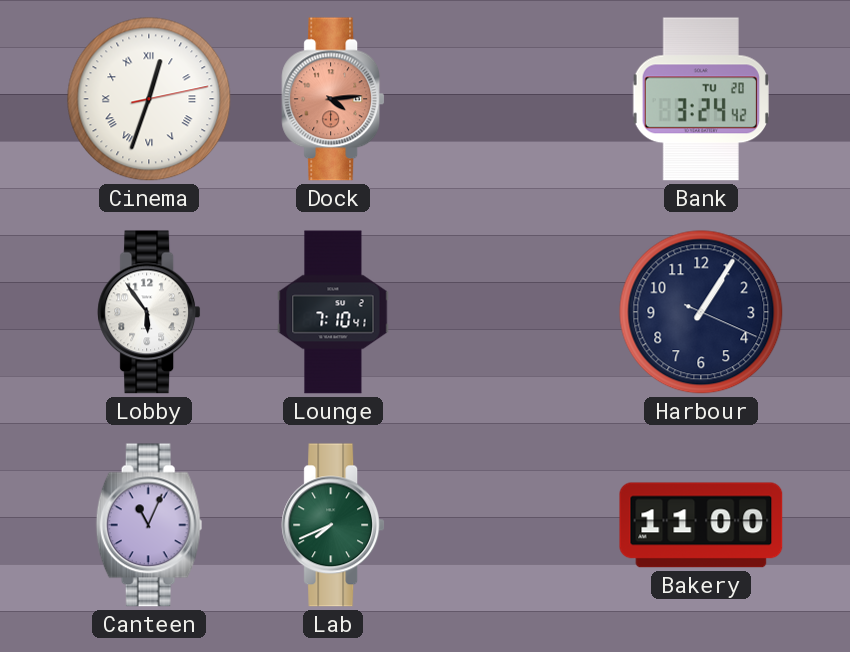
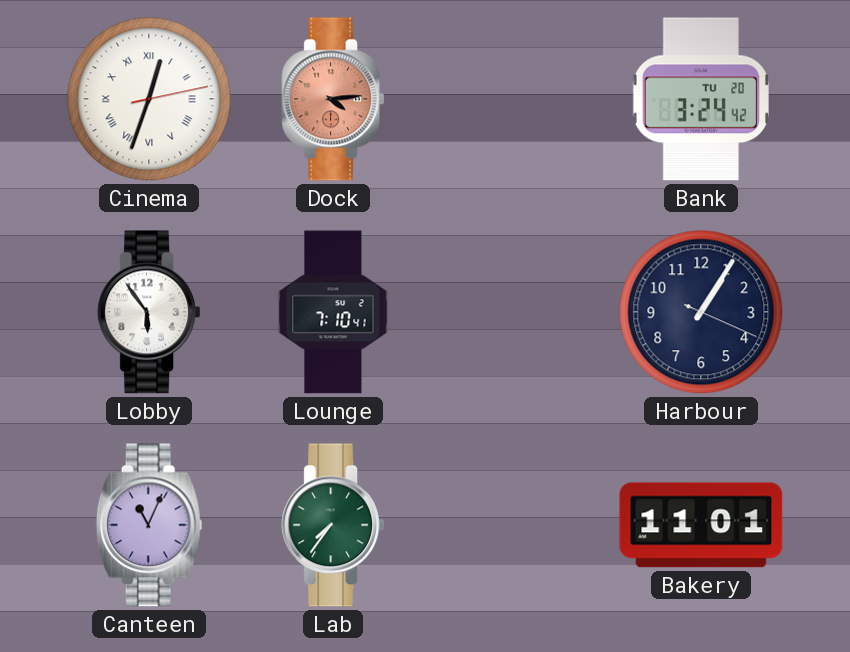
Lab: 7:41 -> 7:36
Bakery: 11:00 -> 11:01
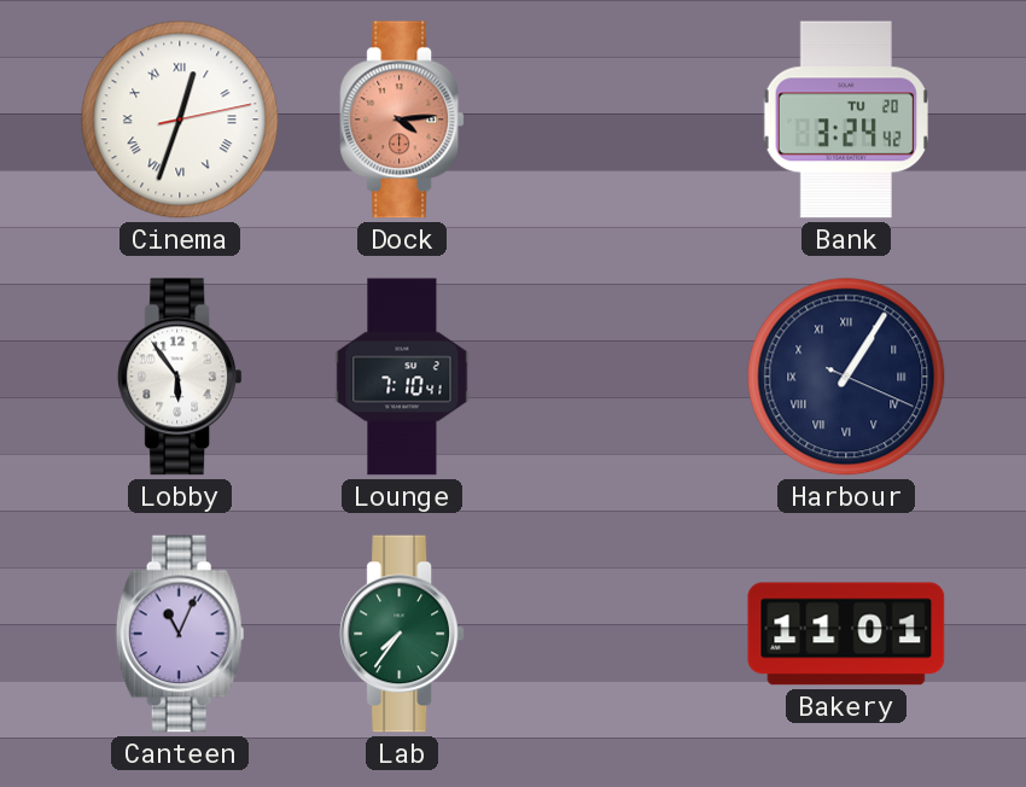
Harbour numerals: Arabic -> Roman
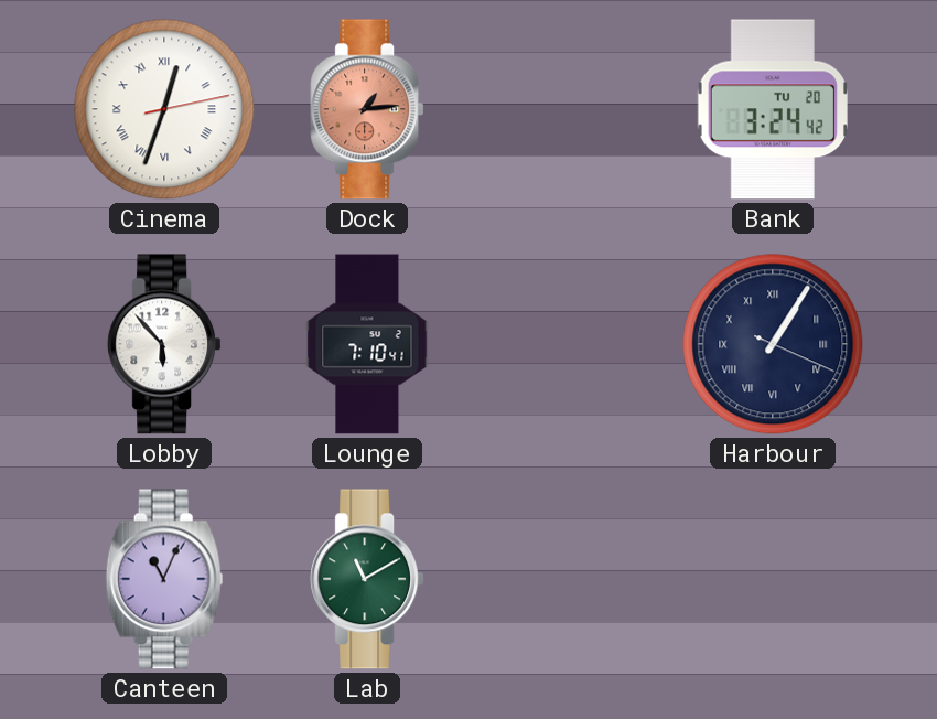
Dock: 4:14 -> 1:14
Lobby: 5:54 -> 5:53
Lab: 7:36 -> 11:10
Bakery: 11:01 -> none
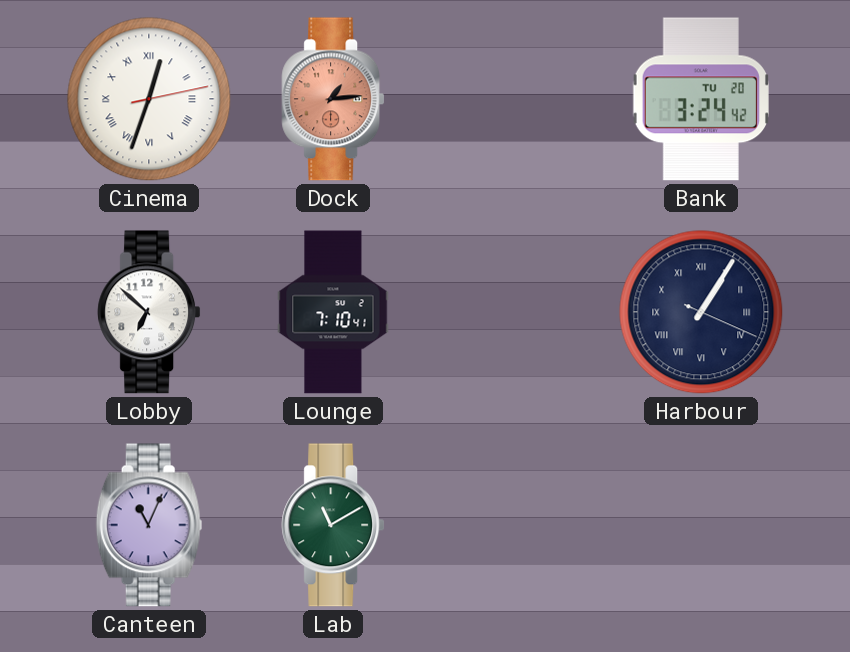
Lobby: 5:53 -> 6:52
